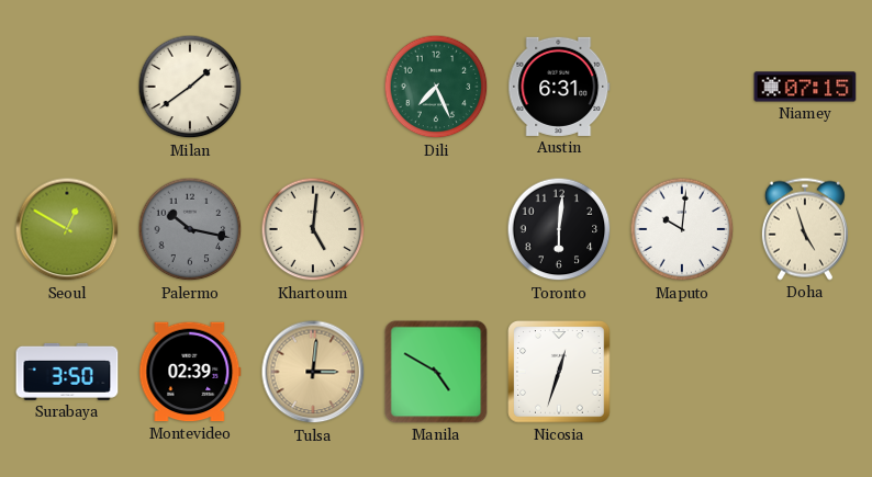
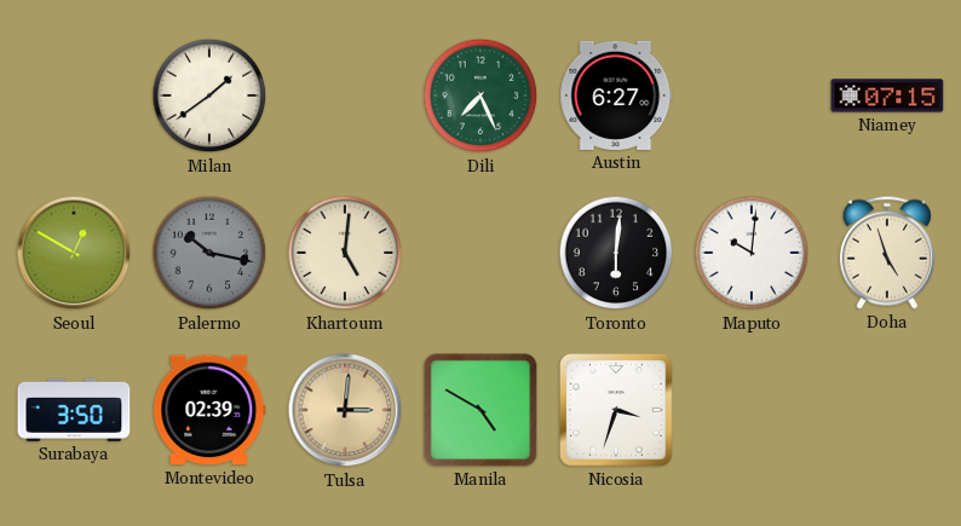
Austin: 6:31 -> 6:27
Nicosia: 12:33 -> 3:33
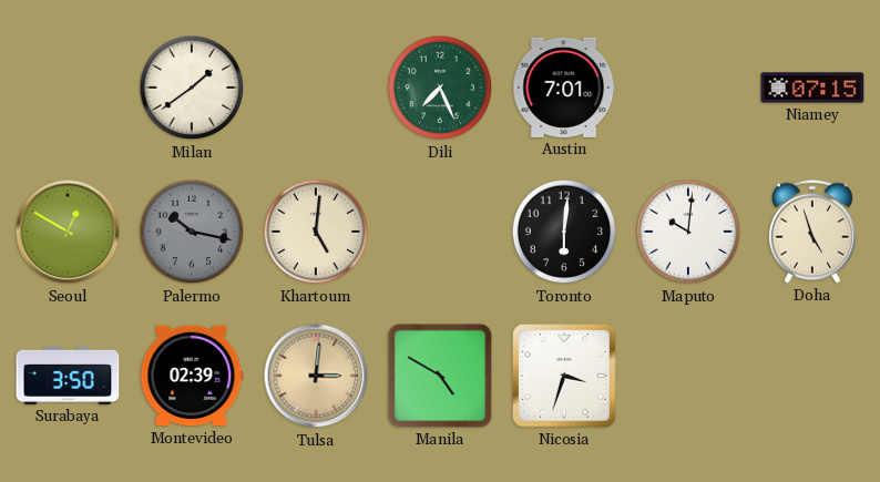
Austin: 6:27 -> 7:01
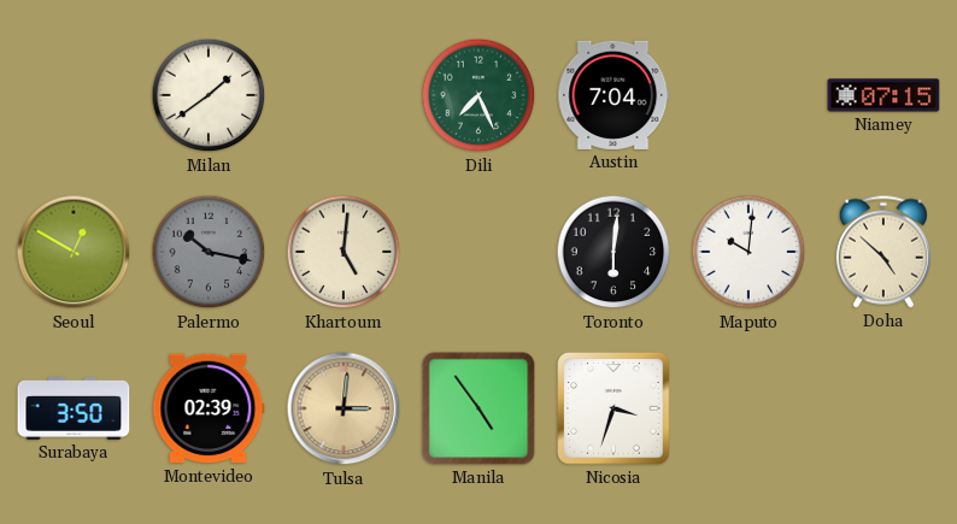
Austin: 7:01 -> 7:04
Doha: 4:57 -> 4:52
Manila: 4:50 -> 4:54
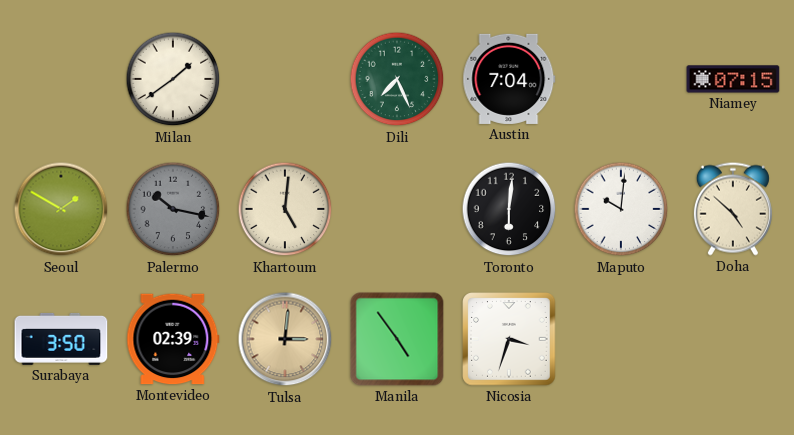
Seoul: 12:50 -> 1:50
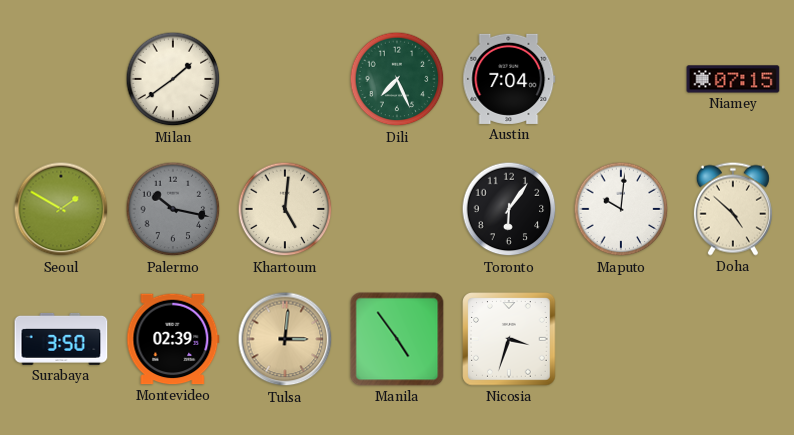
Toronto: 6:01 -> 6:06
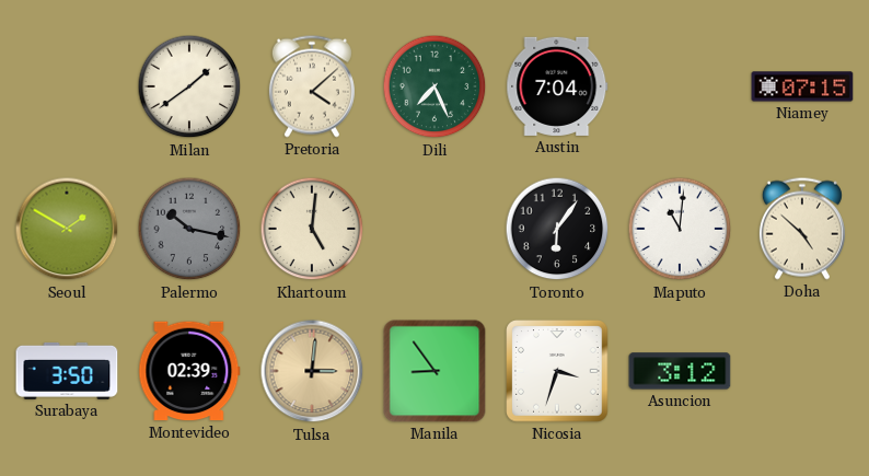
Pretoria: none -> 4:08
Maputo: 10:01 -> 11:01
Manila: 4:54 -> 8:54
Asuncion: none -> 3:12
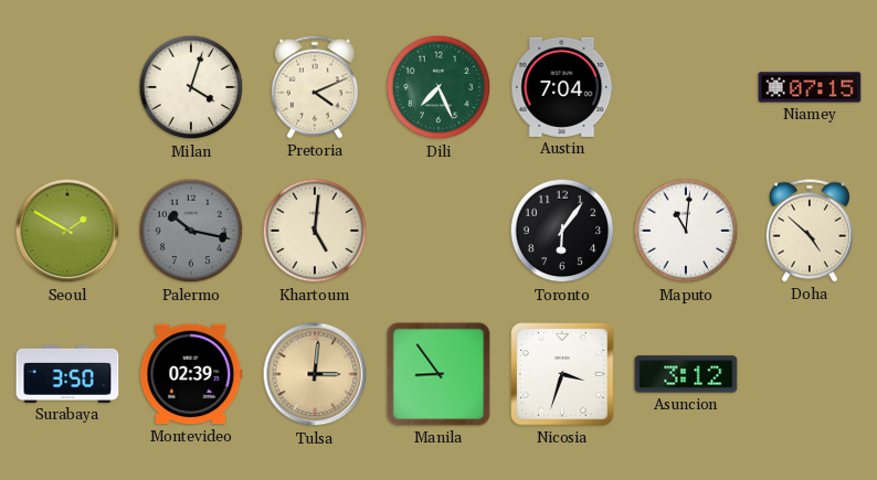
Milan: 1:39 -> 4:03
Pretoria: 4:08 -> 4:11
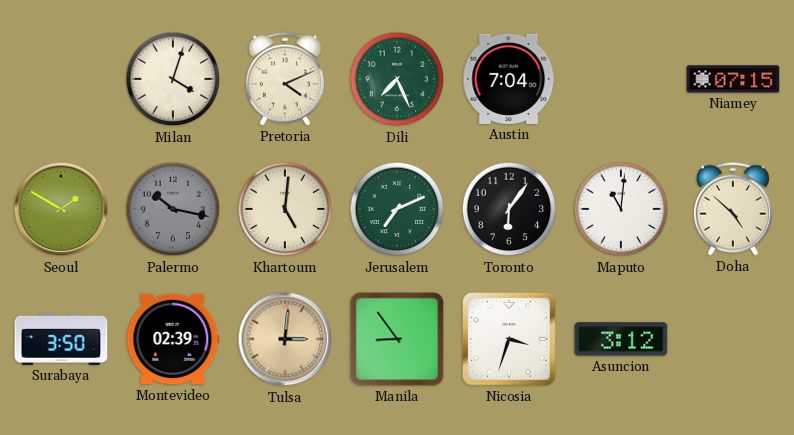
Jerusalem: none -> 7:11
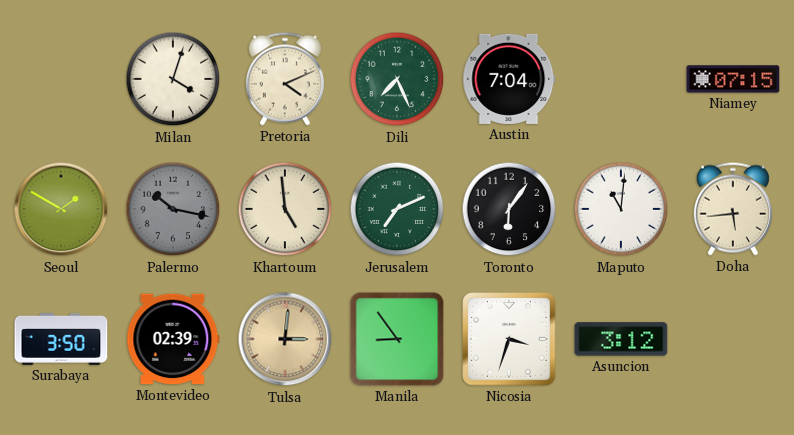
Khartoum: 5:01 -> 4:59
Doha: 4:52 -> 5:44
